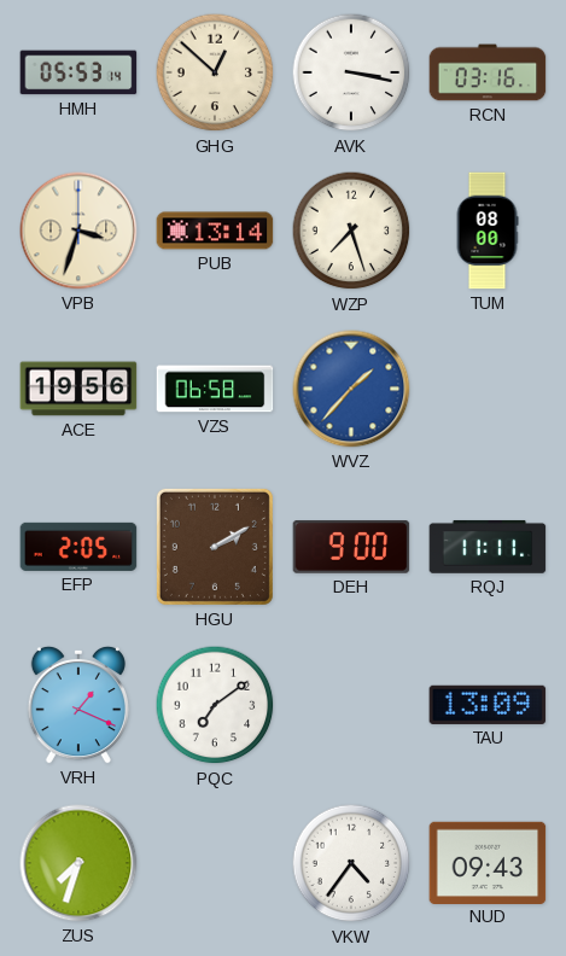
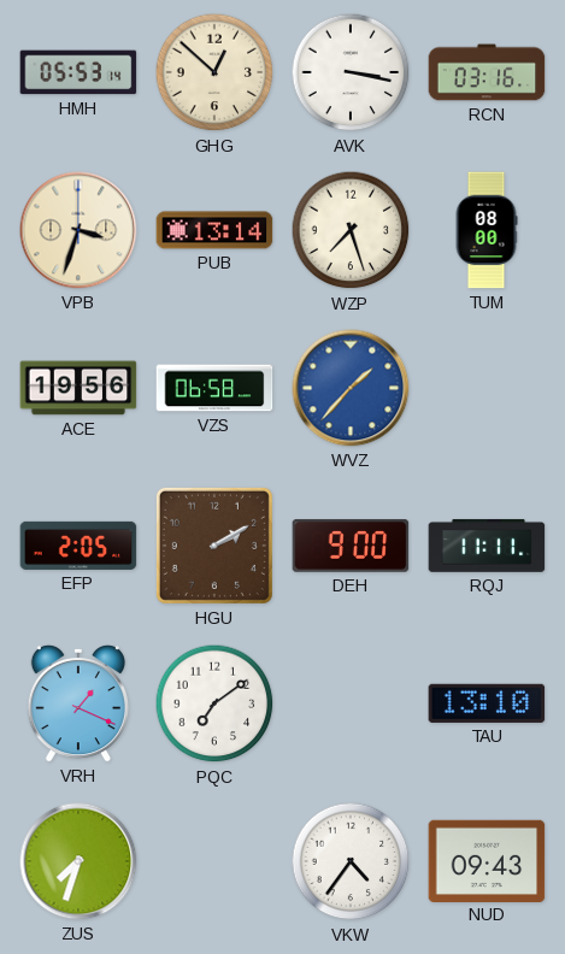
TAU: 13:09 -> 13:10
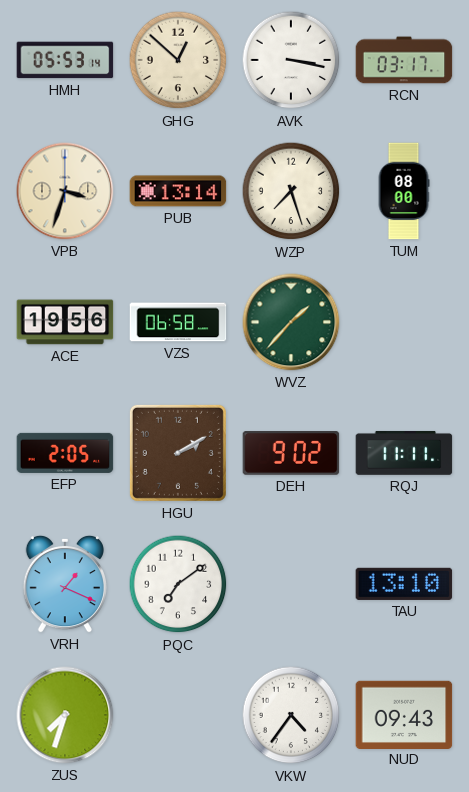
RCN: 03:16 -> 03:17
WVZ dial: blue -> green
DEH: 9:00 -> 9:02
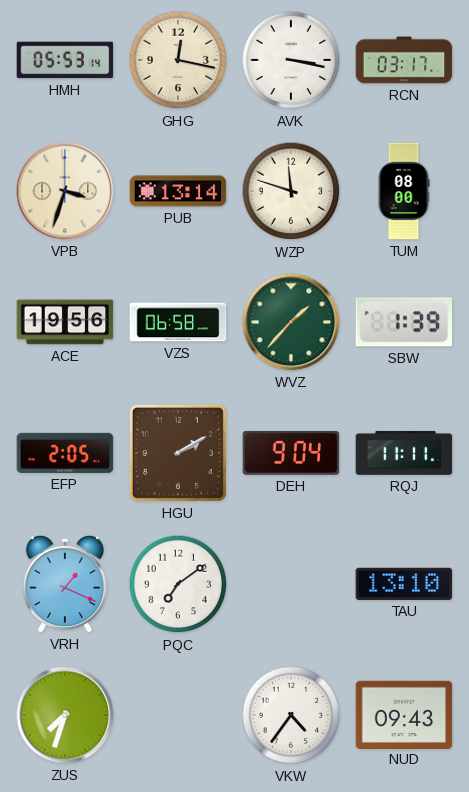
GHG: 12:52 -> 12:17
WZP: 7:27 -> 11:48
SBW: none -> 1:39
DEH: 9:02 -> 9:04
